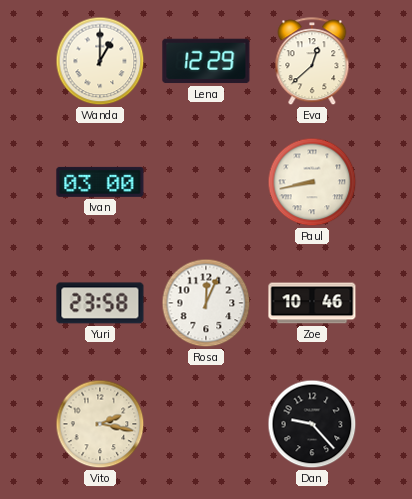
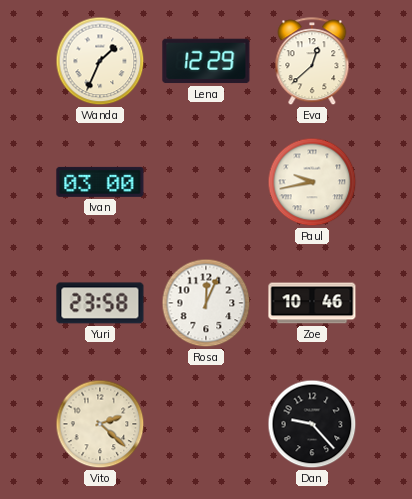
Wanda: 1:00 -> 1:34
Paul: 8:43 -> 9:43
Vito: 2:17 -> 2:22
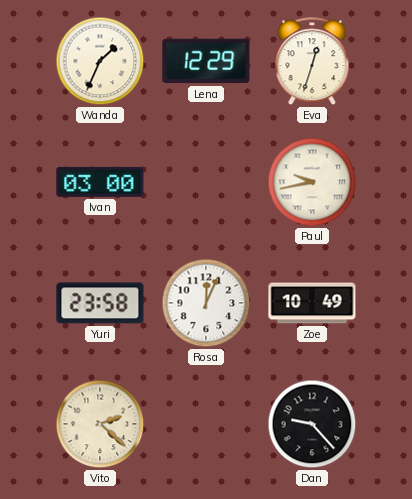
Eva: 12:38 -> 12:33
Zoe: 10:46 -> 10:49
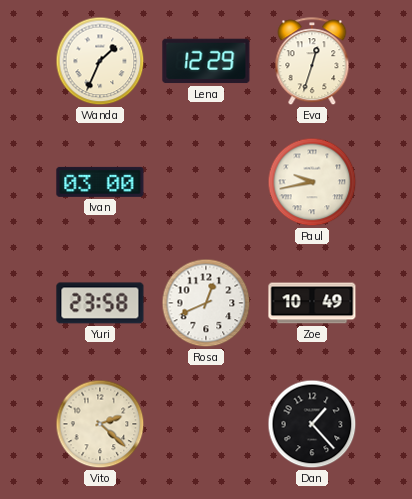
Rosa: 12:04 -> 12:41
Dan: 9:23 -> 1:23
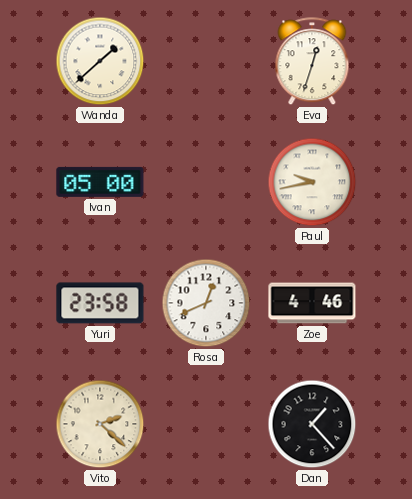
Wanda: 1:34 -> 1:38
Lena: 12:29 -> none
Ivan: 03:00 -> 05:00
Zoe: 10:49 -> 4:46
